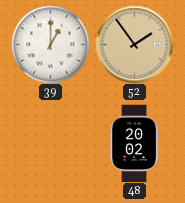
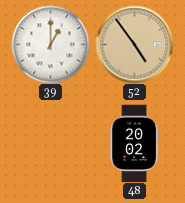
52: 1:54 -> 4:54
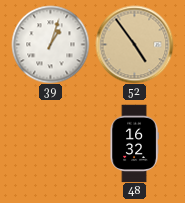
39: 1:00 -> 1:03
48: 20:02 -> 16:32
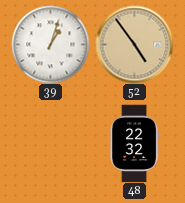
48: 16:32 -> 22:32
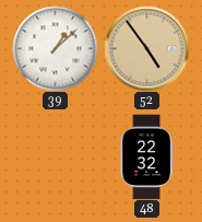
39: 1:03 -> 1:08
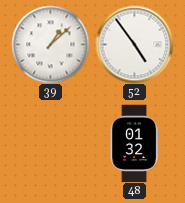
52 dial: champagne -> white
48: 22:32 -> 01:32
